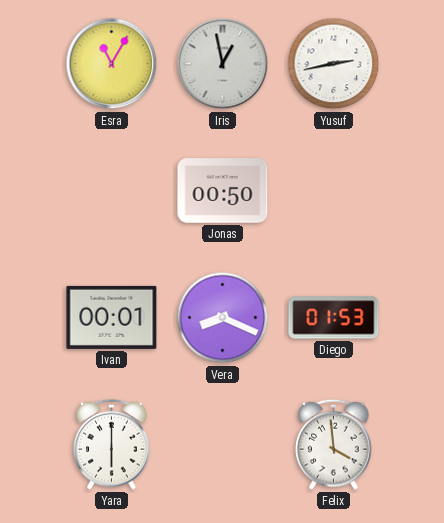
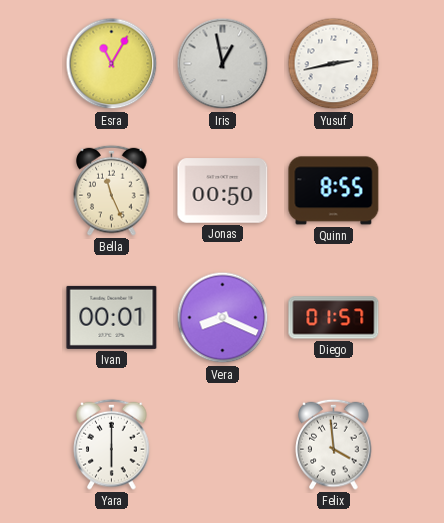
Bella: none -> 11:26
Quinn: none -> 8:55
Diego: 01:53 -> 01:57
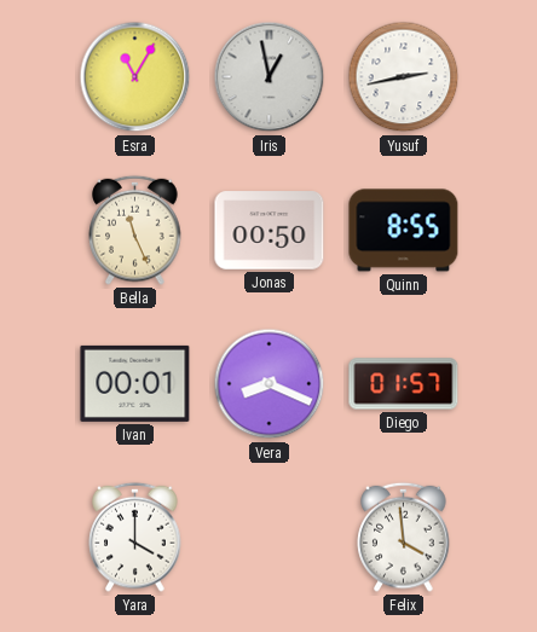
Yara: 6:00 -> 4:00
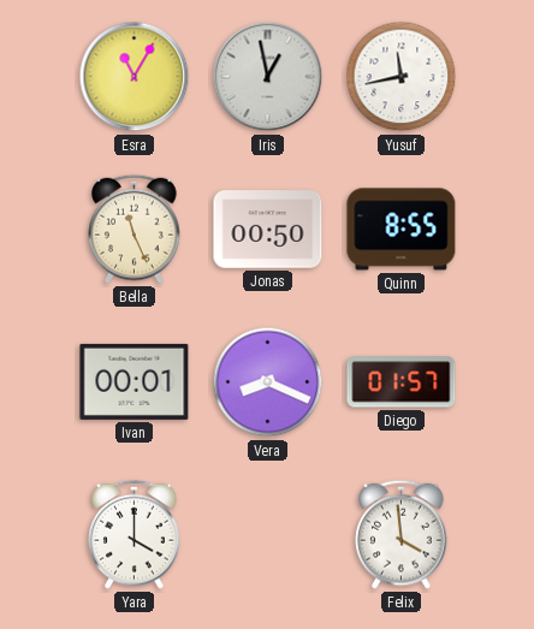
Yusuf: 2:43 -> 11:43
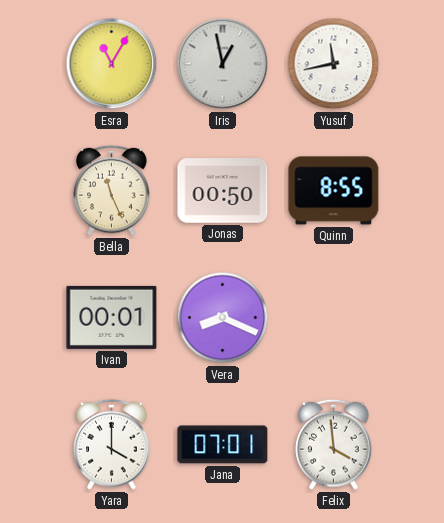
Diego: 01:57 -> none
Jana: none -> 07:01
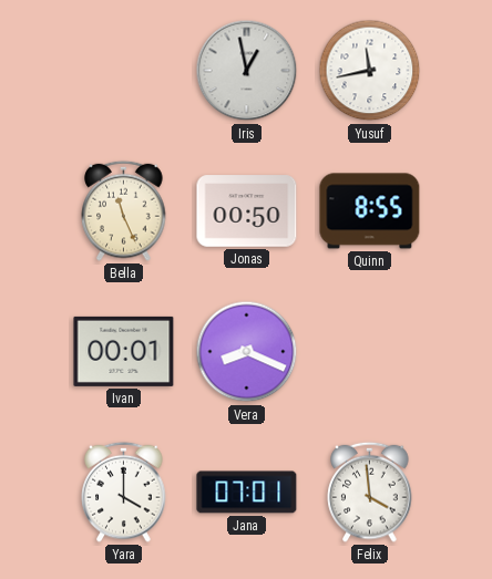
Esra: 11:05 -> none
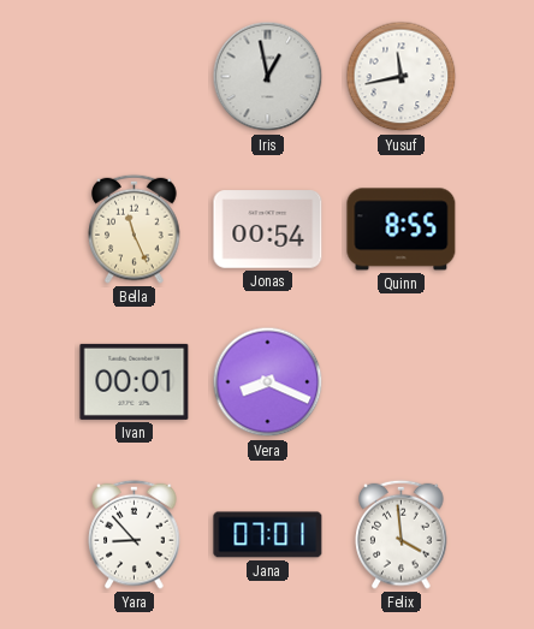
Jonas: 00:50 -> 00:54
Yara: 4:00 -> 8:53
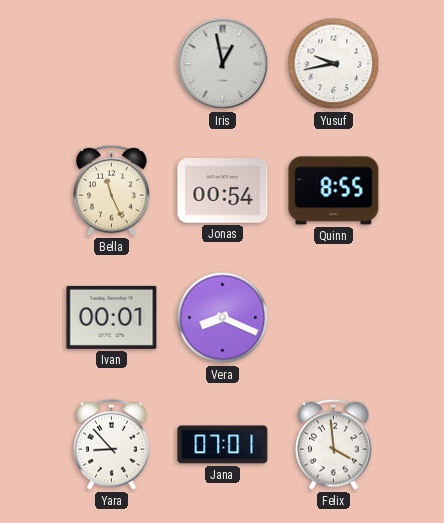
Yusuf: 11:43 -> 9:43
